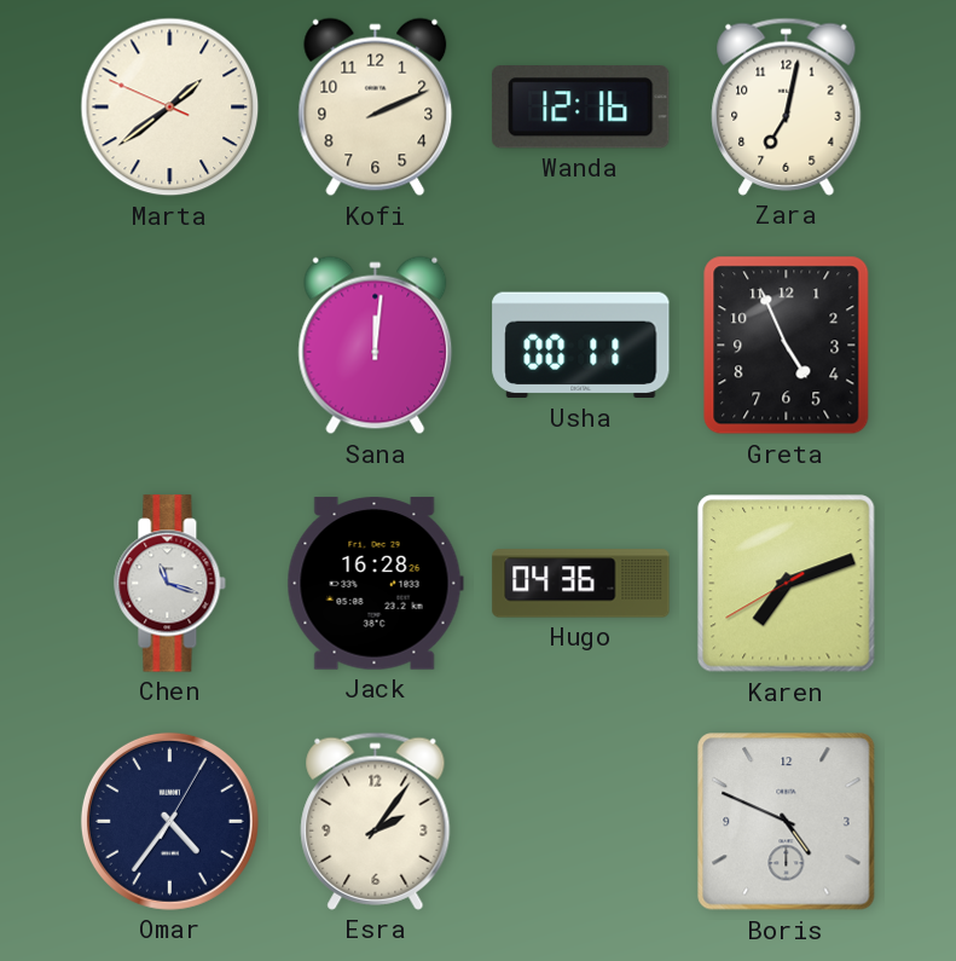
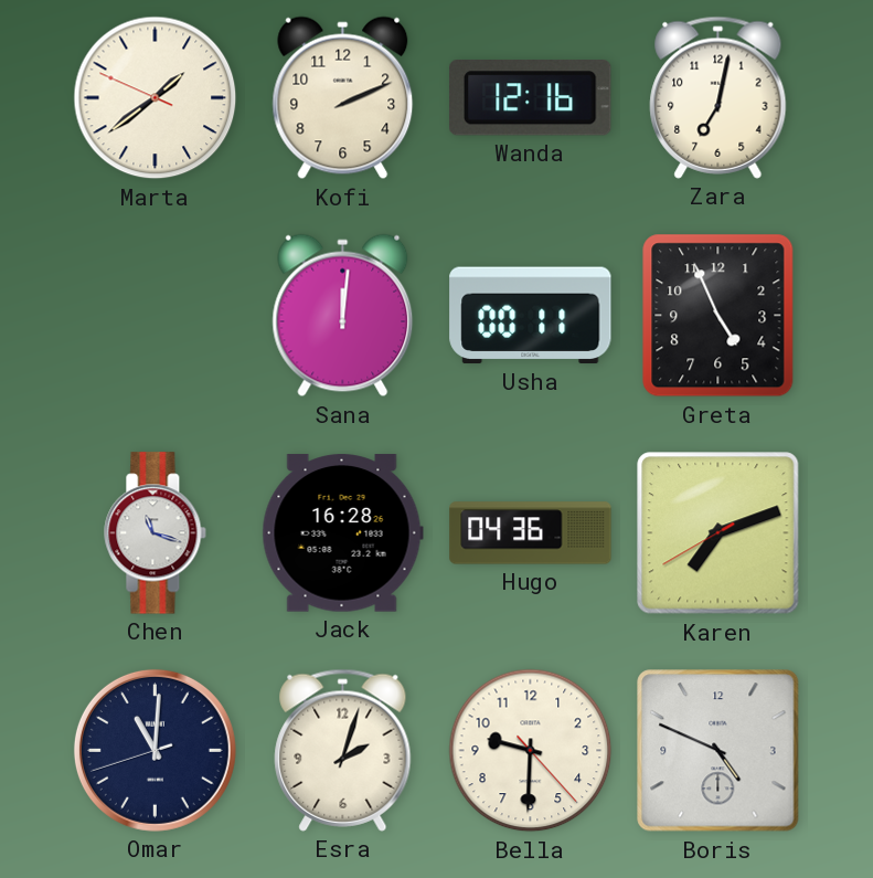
Omar: 4:36 -> 11:00
Esra: 2:06 -> 2:03
Bella: none -> 9:30
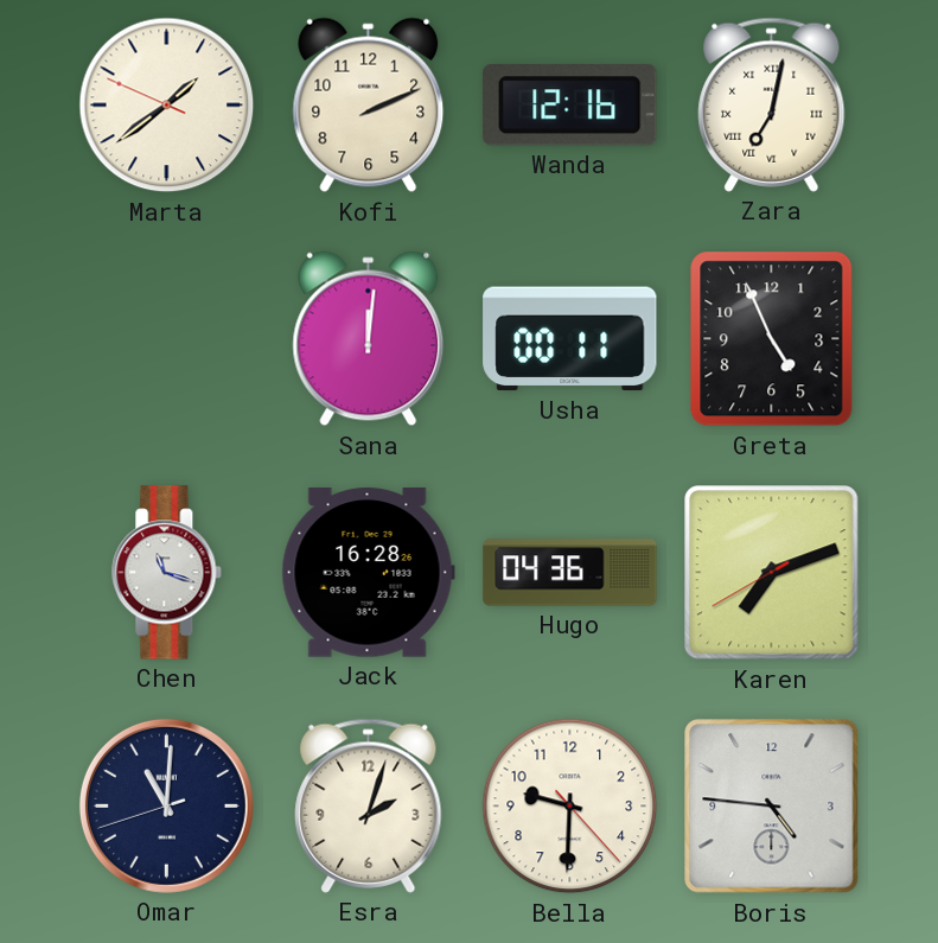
Zara numerals: Arabic -> Roman
Boris: 4:49 -> 4:46
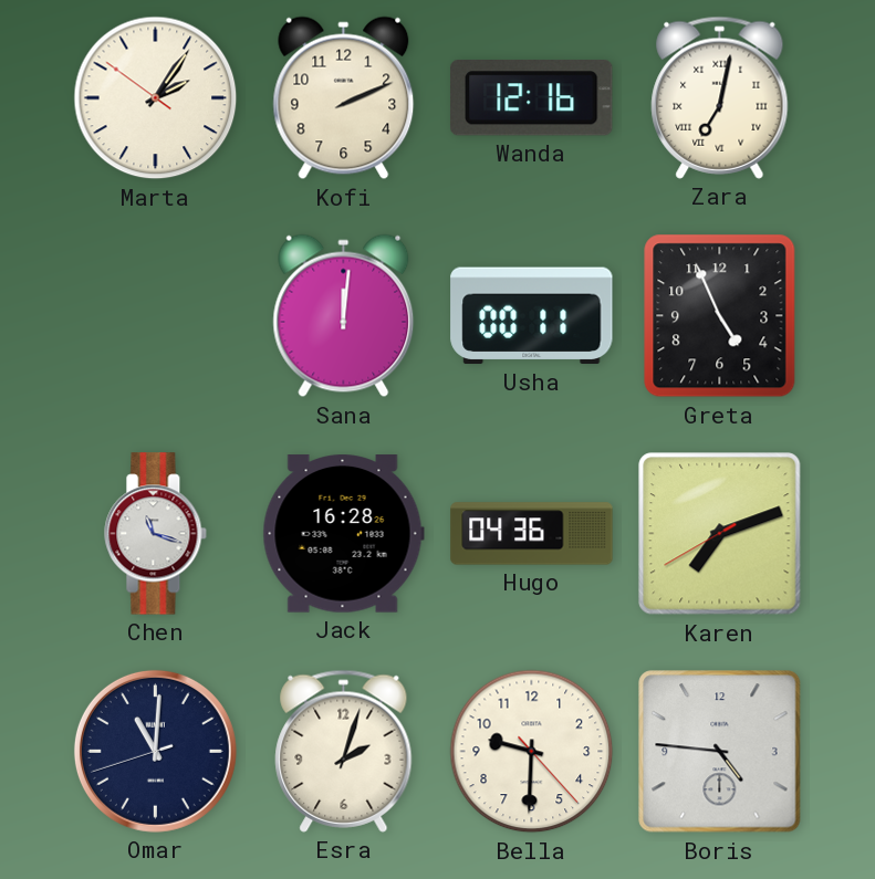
Marta: 1:38 -> 2:05
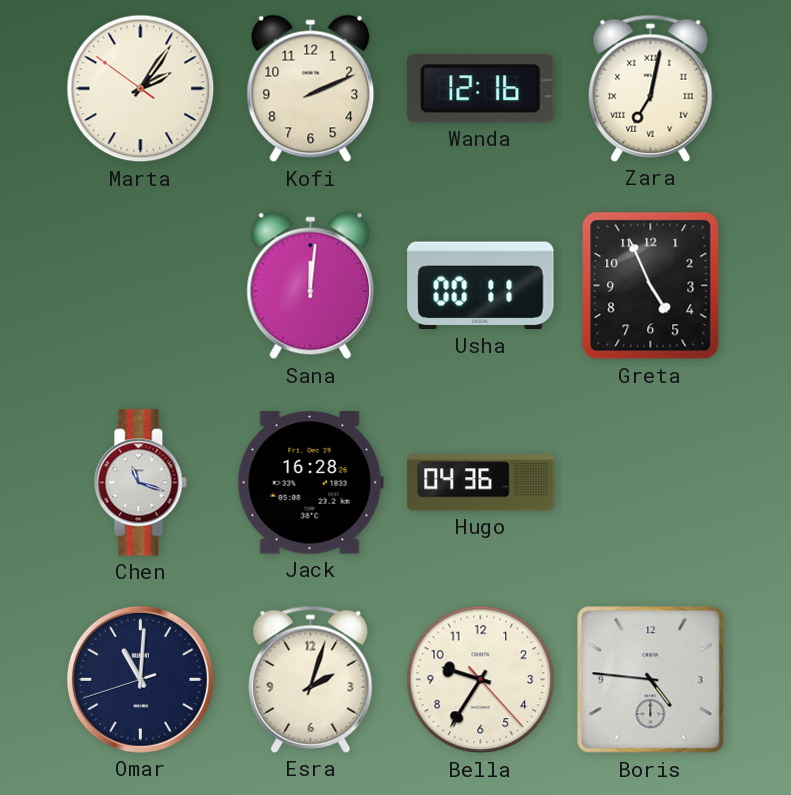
Karen: 7:11 -> none
Bella: 9:30 -> 9:35
